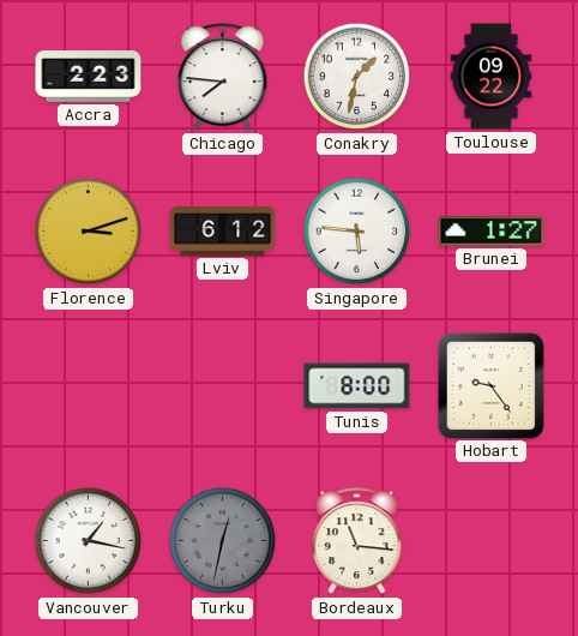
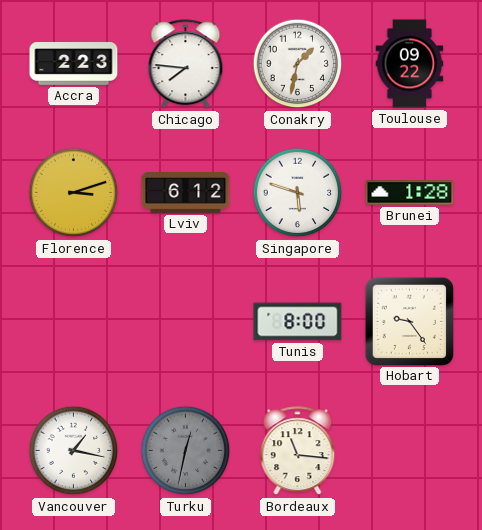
Singapore: 5:46 -> 5:48
Brunei: 1:27 -> 1:28
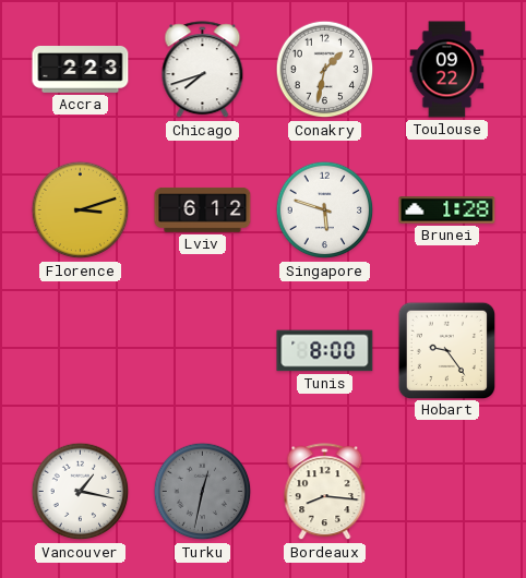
Chicago: 7:46 -> 7:42
Bordeaux: 11:16 -> 8:16
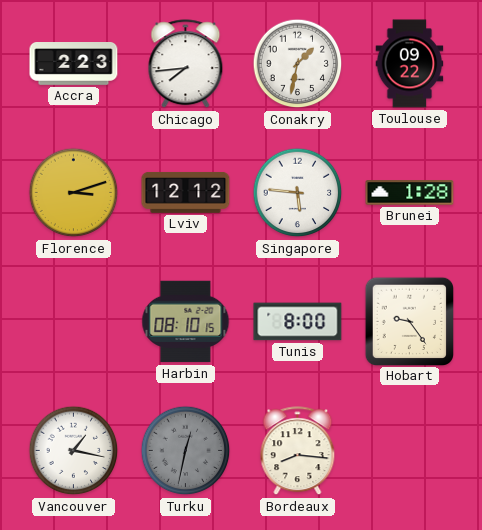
Chicago: 7:42 -> 7:44
Lviv: 6:12 -> 12:12
Singapore: 5:48 -> 5:46
Harbin: none -> 08:10
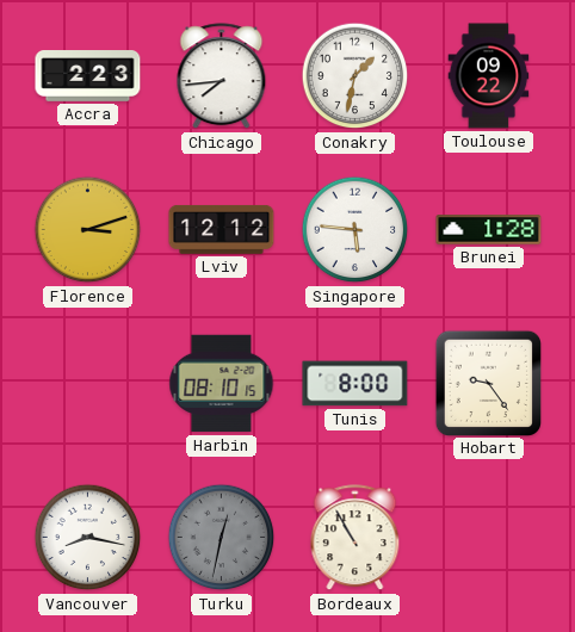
Vancouver: 1:17 -> 8:17
Bordeaux: 8:16 -> 10:55
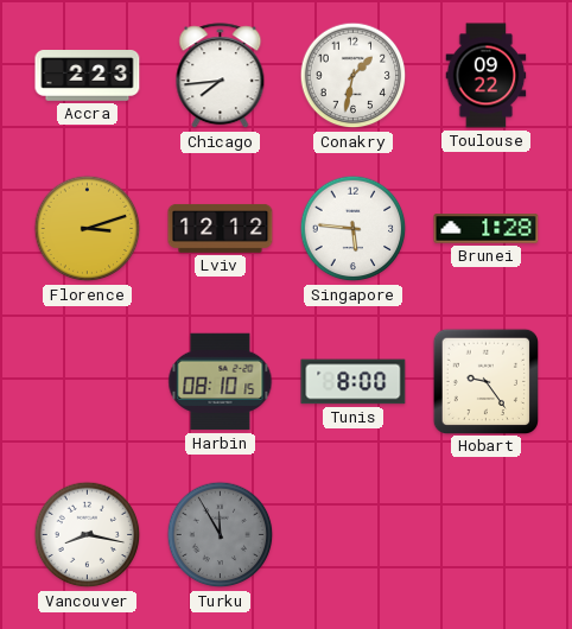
Turku: 12:32 -> 11:55
Bordeaux: 10:55 -> none
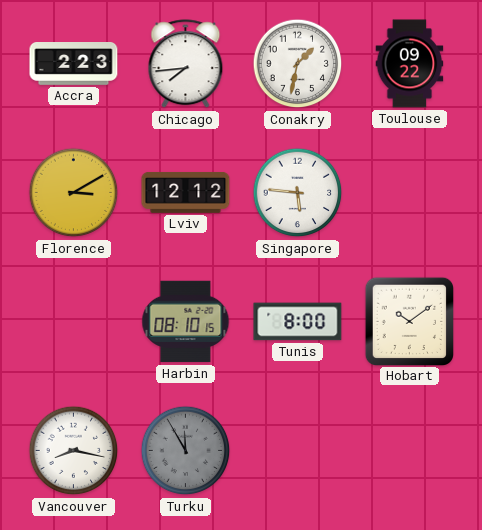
Florence: 3:12 -> 3:10
Brunei: 1:28 -> none
Hobart: 9:24 -> 10:09
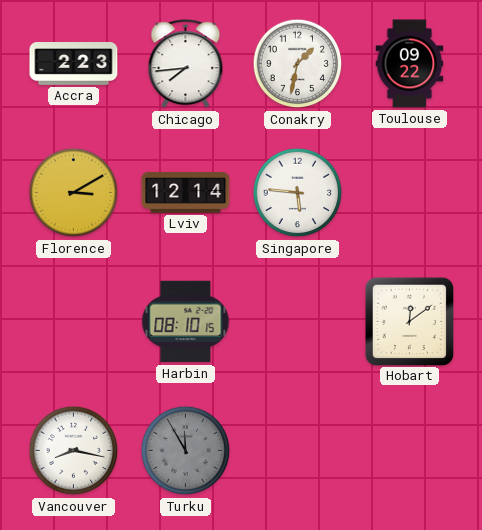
Lviv: 12:12 -> 12:14
Tunis: 8:00 -> none
Hobart: 10:09 -> 12:09
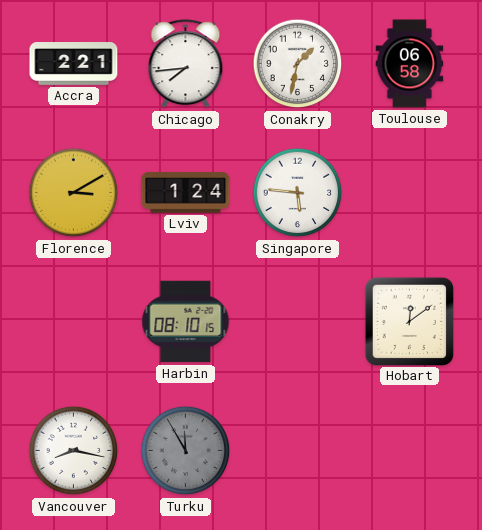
Accra: 2:23 -> 2:21
Toulouse: 09:22 -> 06:58
Lviv: 12:14 -> 1:24
